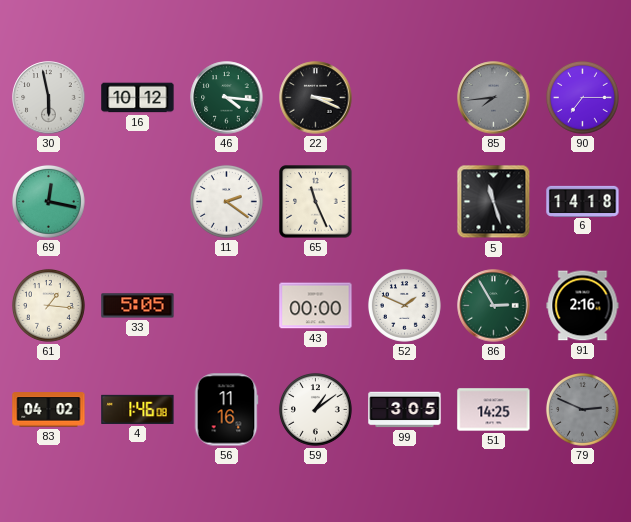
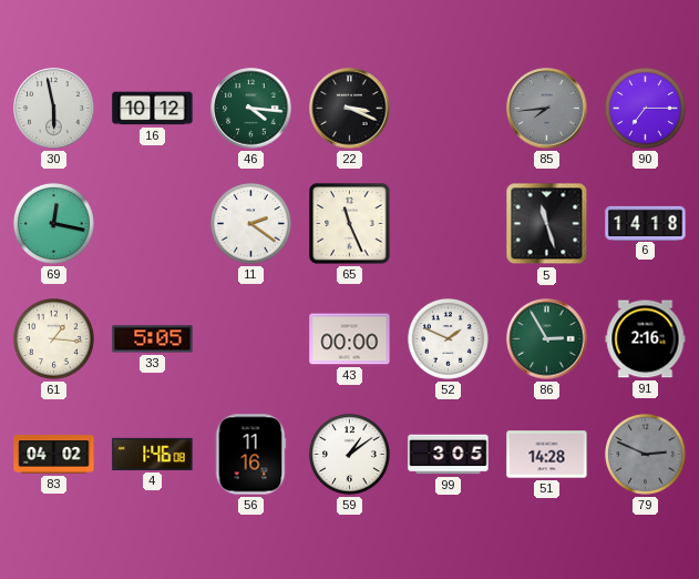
51: 14:25 -> 14:28
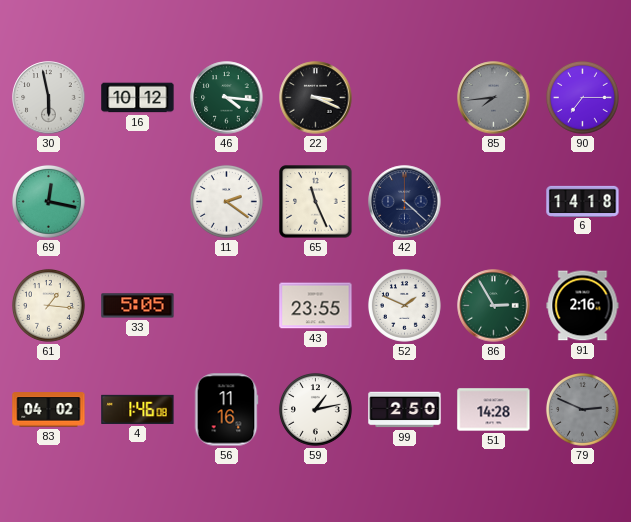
42: none -> 4:22
5: 11:27 -> none
43: 00:00 -> 23:55
59: 1:09 -> 1:13
99: 3:05 -> 2:50
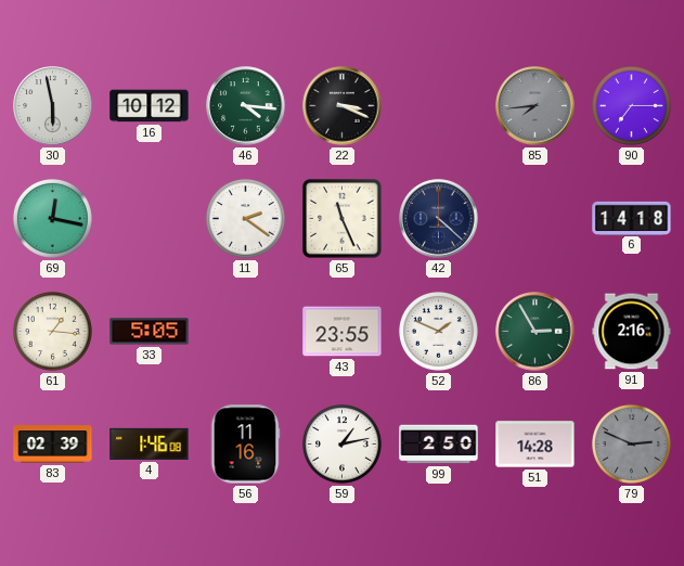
83: 04:02 -> 02:39
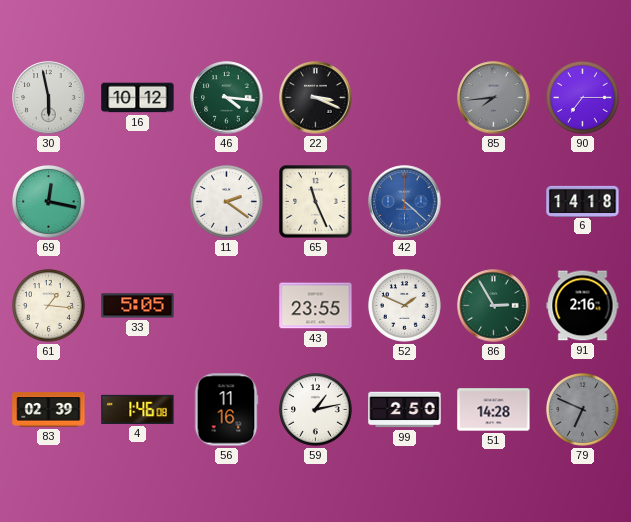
42 dial: navy -> blue
79: 2:49 -> 6:49
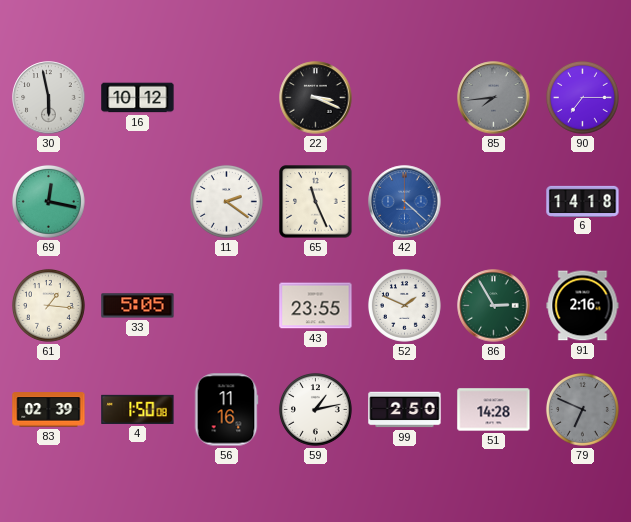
46: 4:16 -> none
4: 1:46 -> 1:50
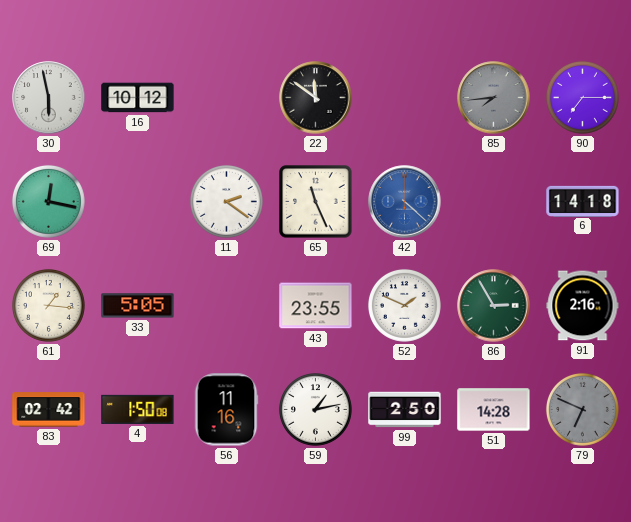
22: 3:19 -> 11:51
83: 02:39 -> 02:42
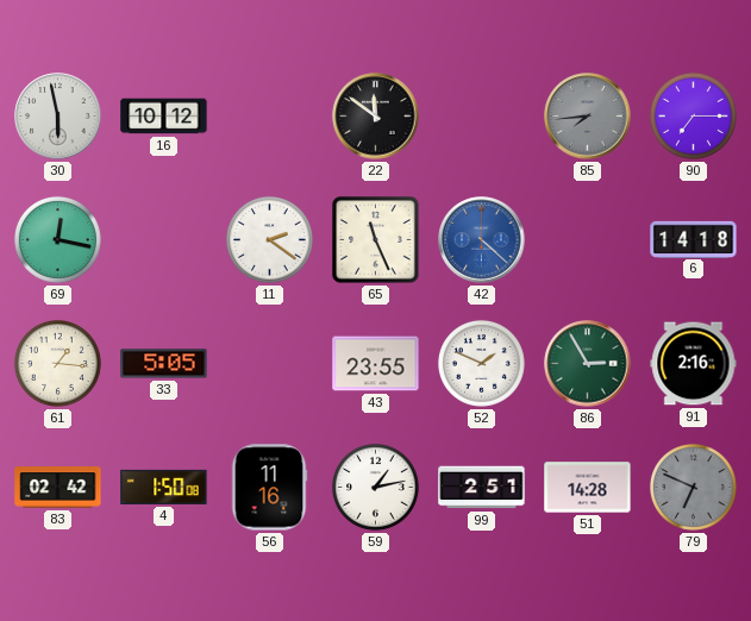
99: 2:50 -> 2:51
